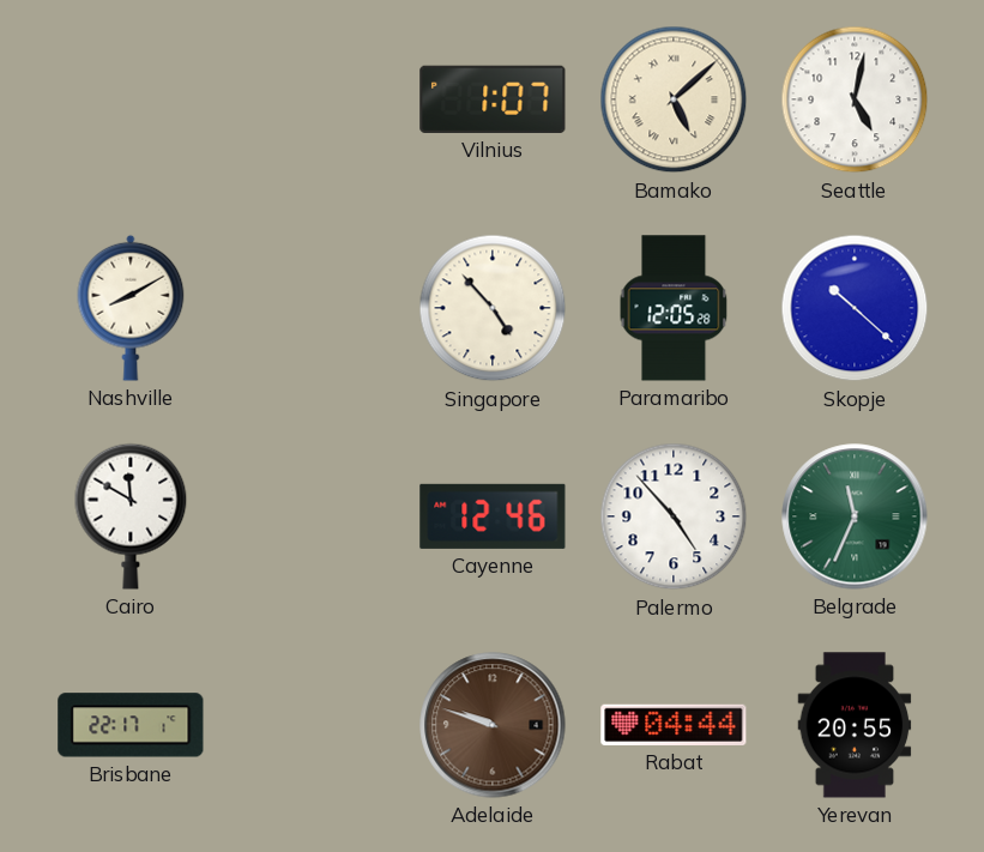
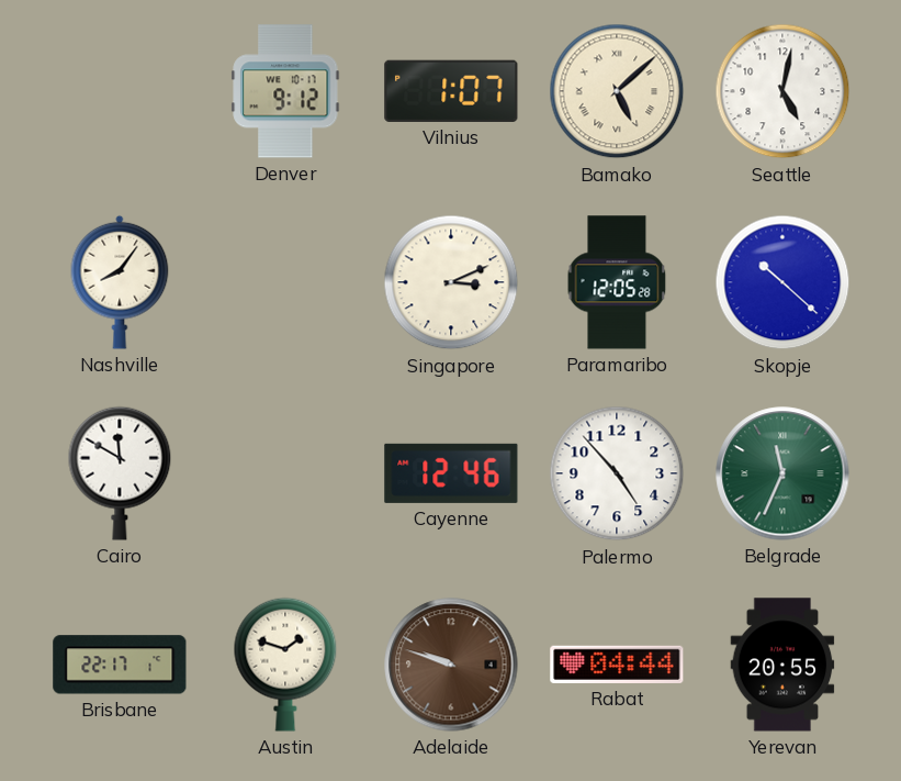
Denver: none -> 9:12
Nashville: 8:10 -> 8:06
Singapore: 4:53 -> 3:11
Austin: none -> 1:48
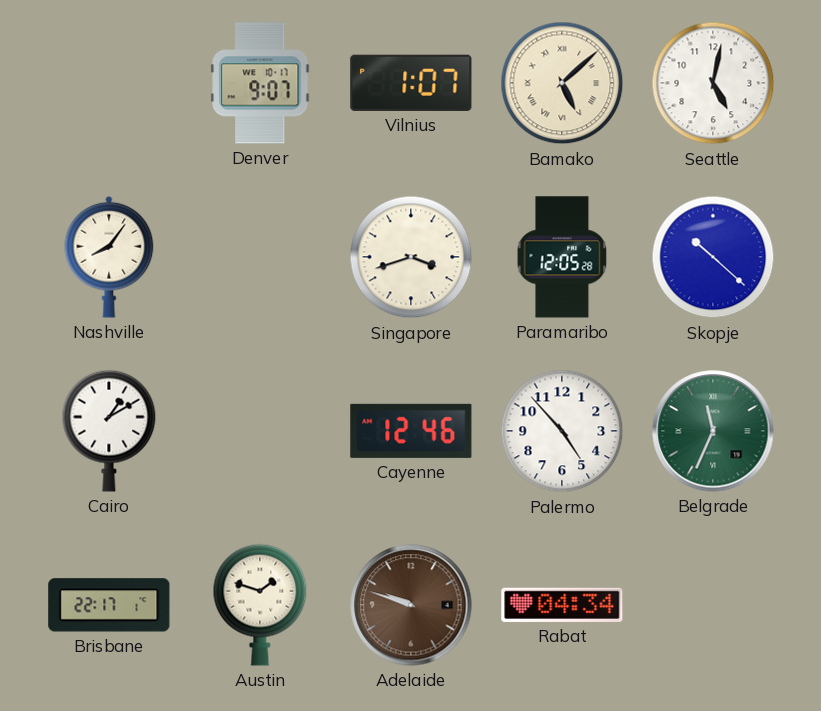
Denver: 9:12 -> 9:07
Singapore: 3:11 -> 3:42
Cairo: 11:50 -> 1:10
Rabat: 04:44 -> 04:34
Yerevan: 20:55 -> none
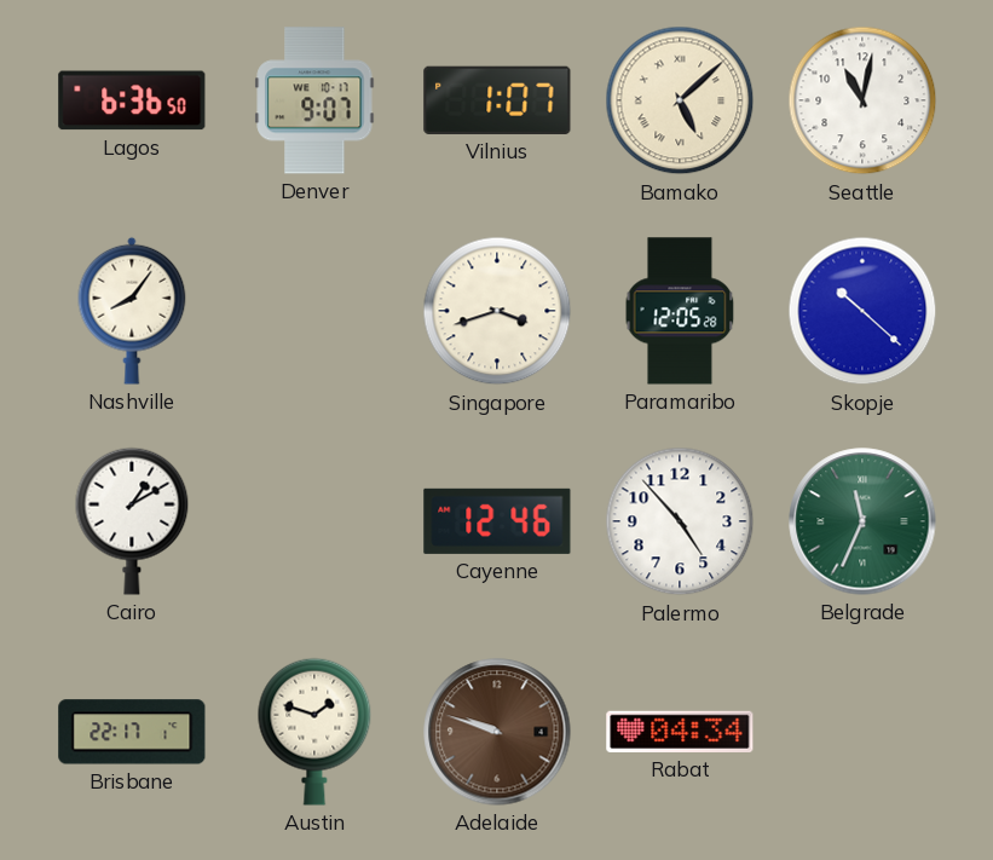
Lagos: none -> 6:36
Seattle: 5:02 -> 11:02
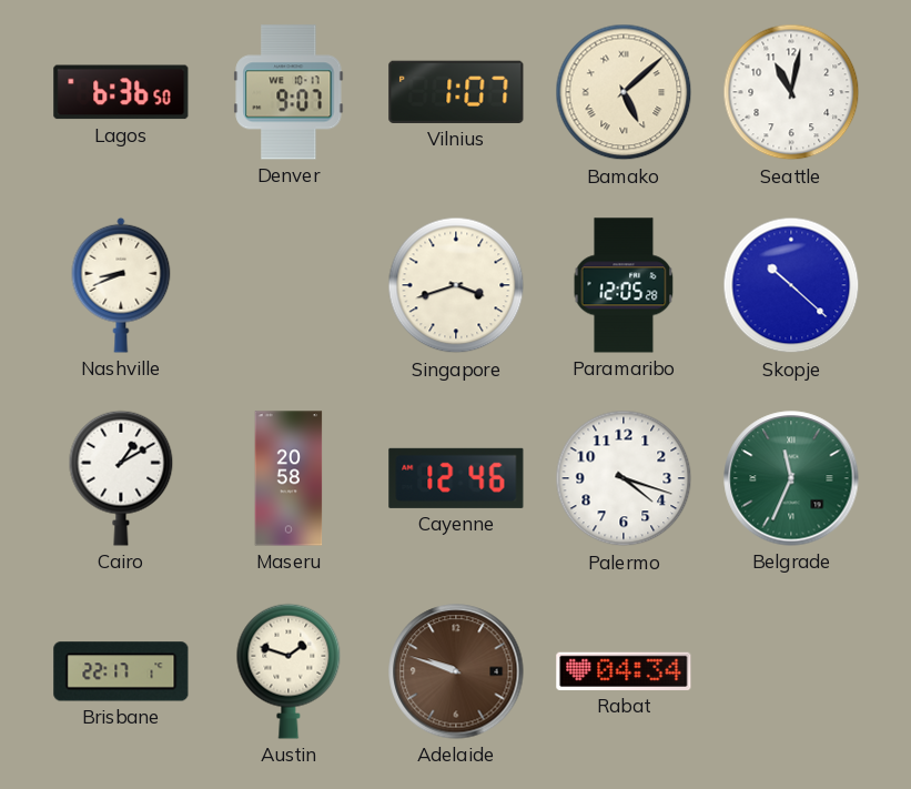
Nashville: 8:06 -> 8:41
Maseru: none -> 20:58
Palermo: 4:53 -> 4:18
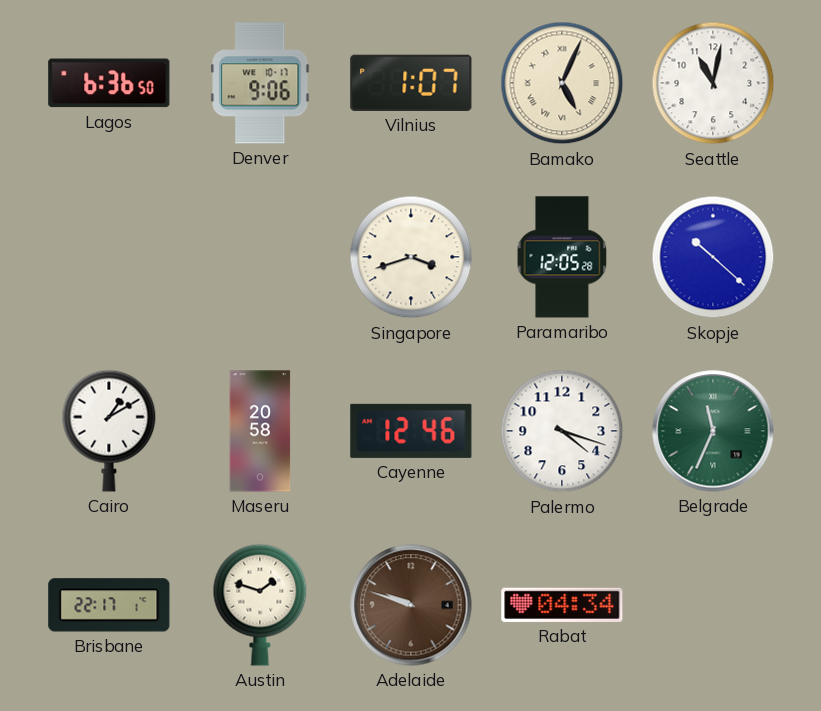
Denver: 9:07 -> 9:06
Bamako: 5:08 -> 5:04
Nashville: 8:41 -> none
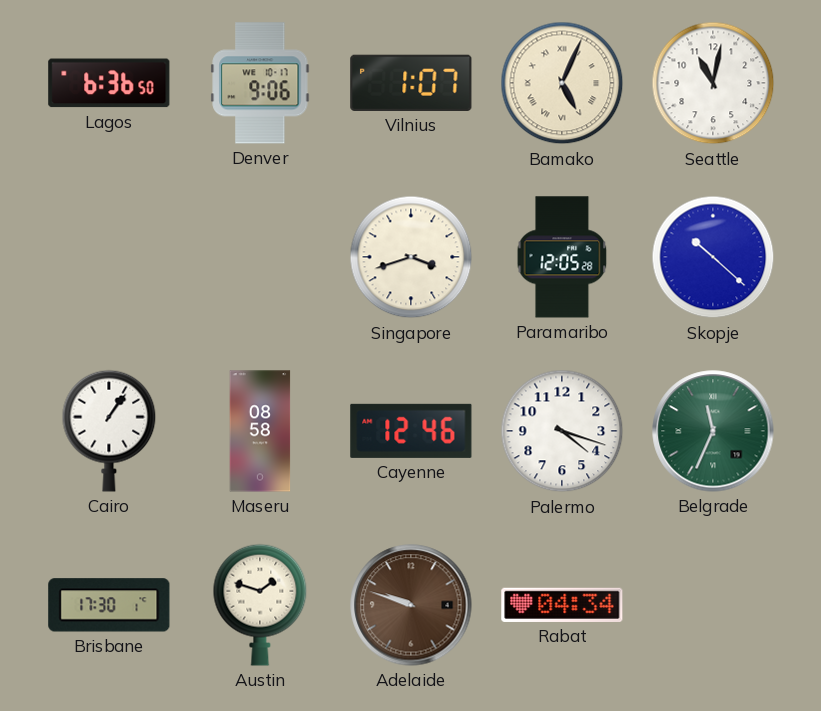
Cairo: 1:10 -> 1:06
Maseru: 20:58 -> 08:58
Brisbane: 22:17 -> 17:30
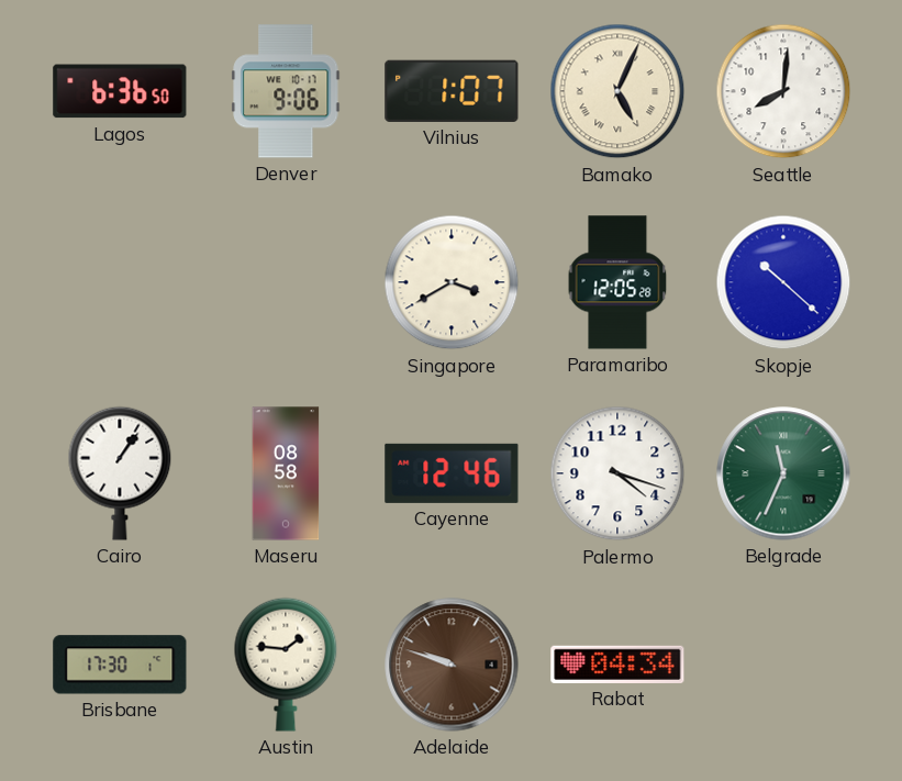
Seattle: 11:02 -> 8:01
Singapore: 3:42 -> 3:40
Austin: 1:48 -> 1:46
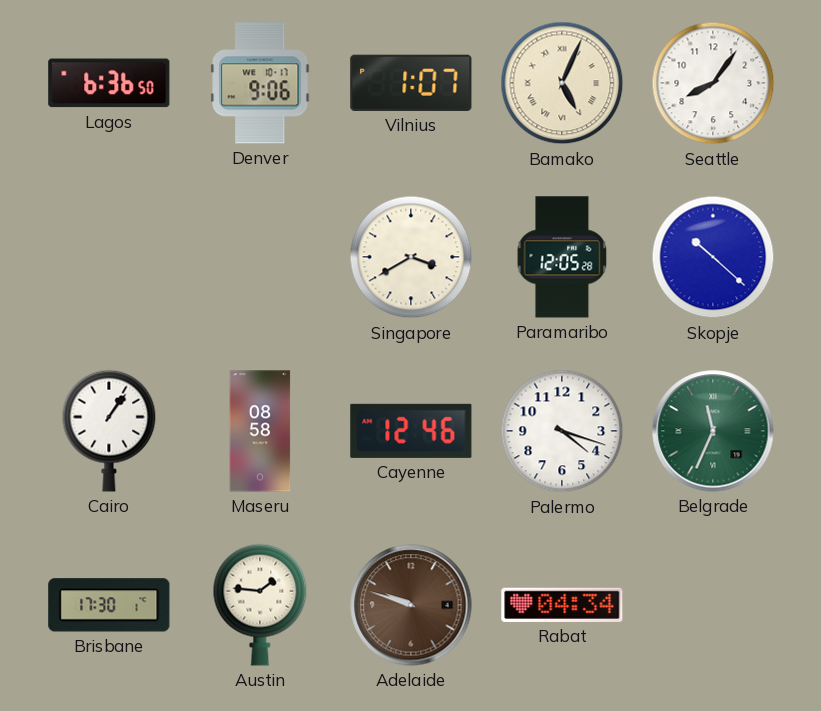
Seattle: 8:01 -> 8:06
